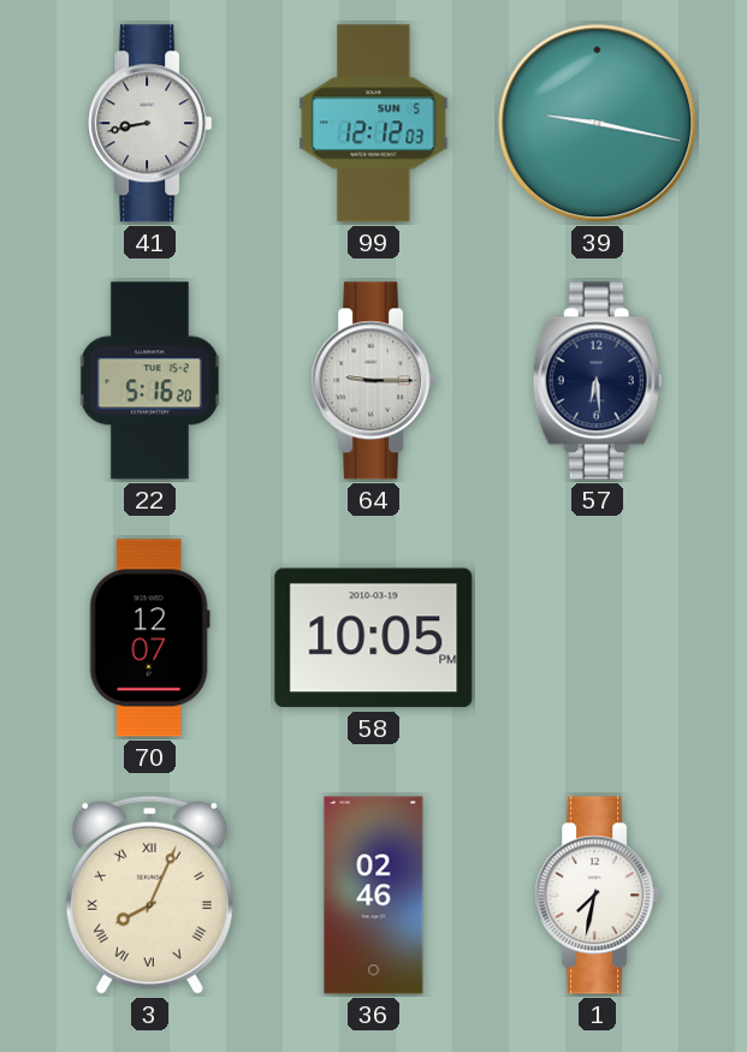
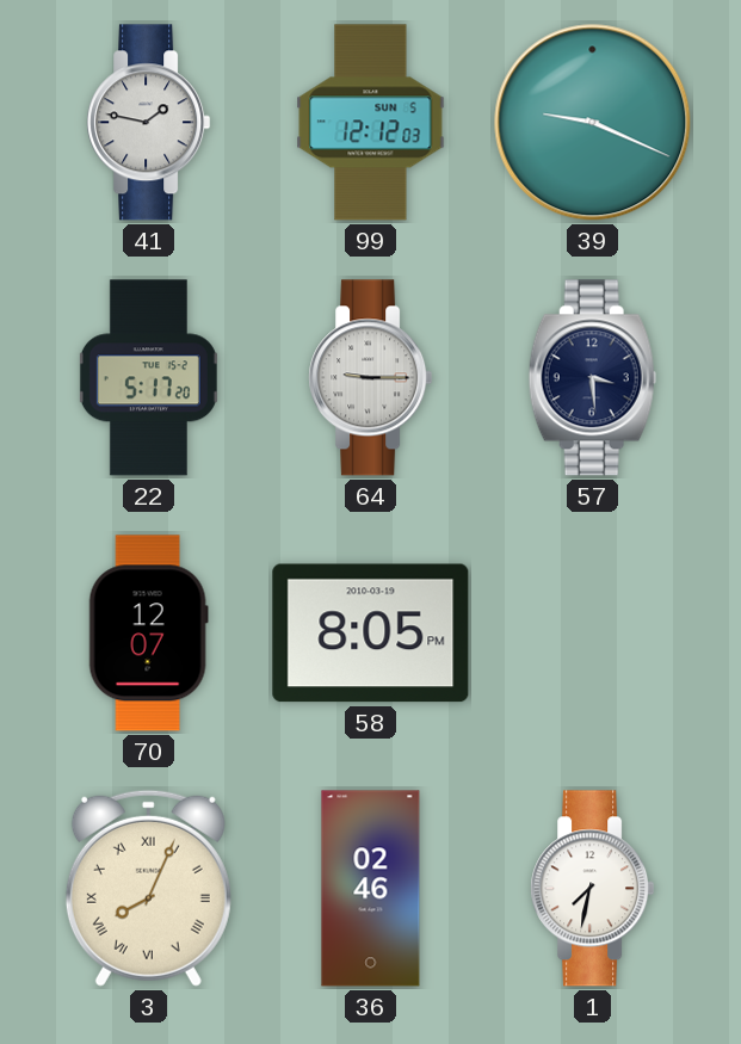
41: 8:43 -> 1:47
39: 9:17 -> 9:19
22: 5:16 -> 5:17
57: 6:29 -> 3:29
58: 10:05 -> 8:05
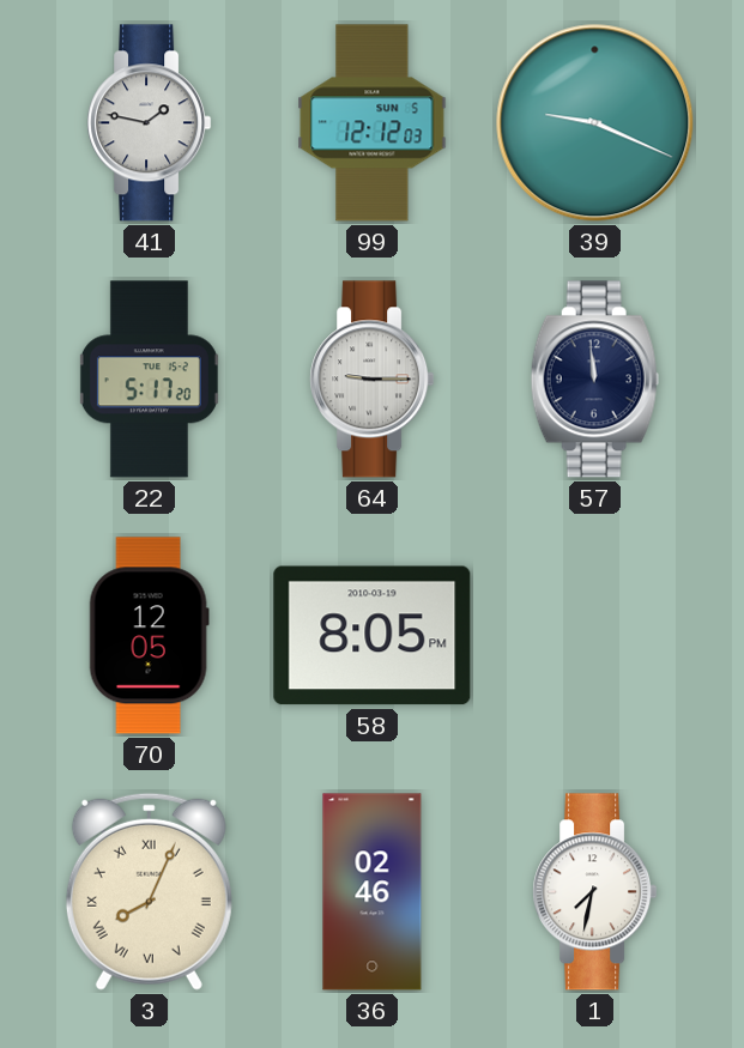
57: 3:29 -> 11:59
70: 12:07 -> 12:05
